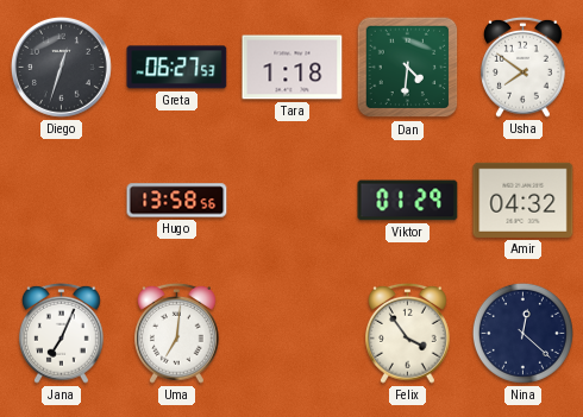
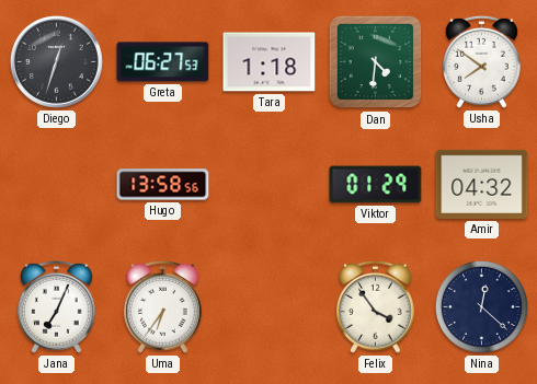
Uma: 7:01 -> 6:36
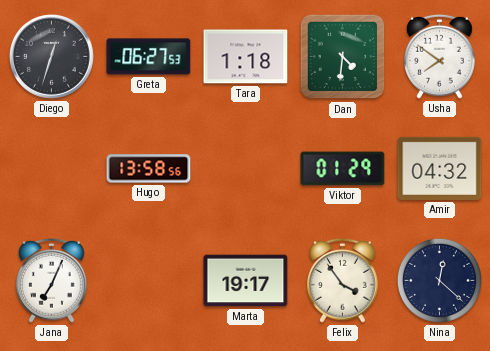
Uma: 6:36 -> none
Marta: none -> 19:17
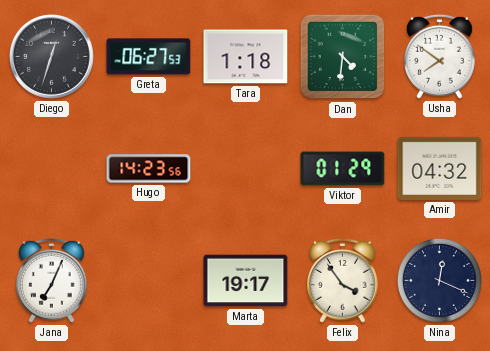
Hugo: 13:58 -> 14:23
Nina: 12:22 -> 12:19
